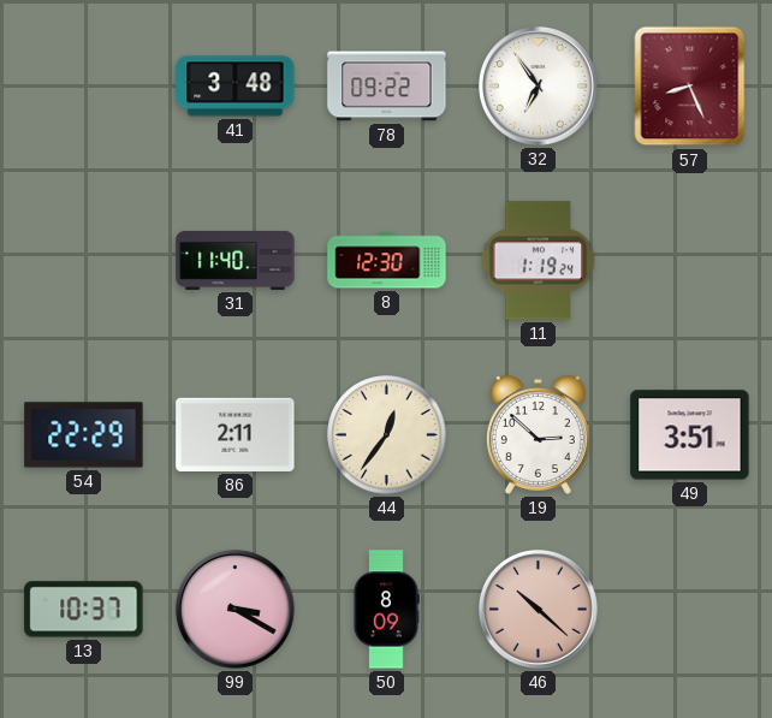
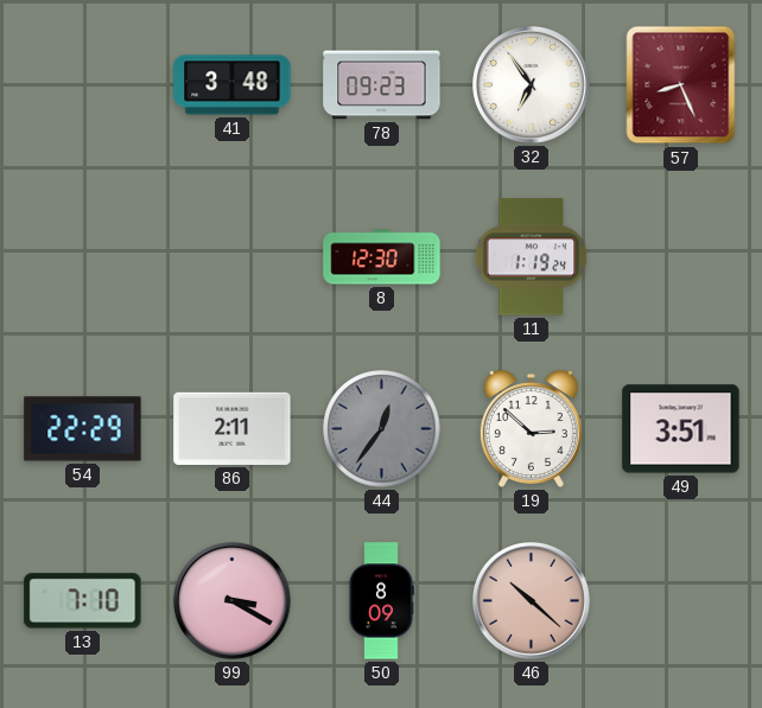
78: 09:22 -> 09:23
31: 11:40 -> none
44 dial: cream -> grey
13: 10:37 -> 7:10
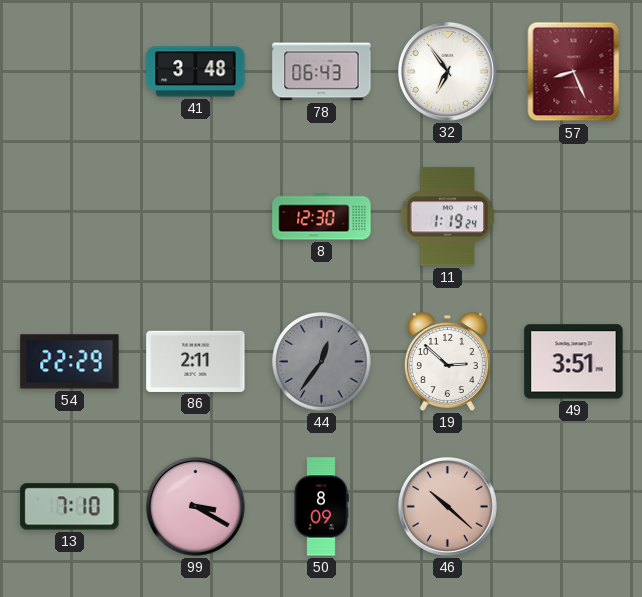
78: 09:23 -> 06:43
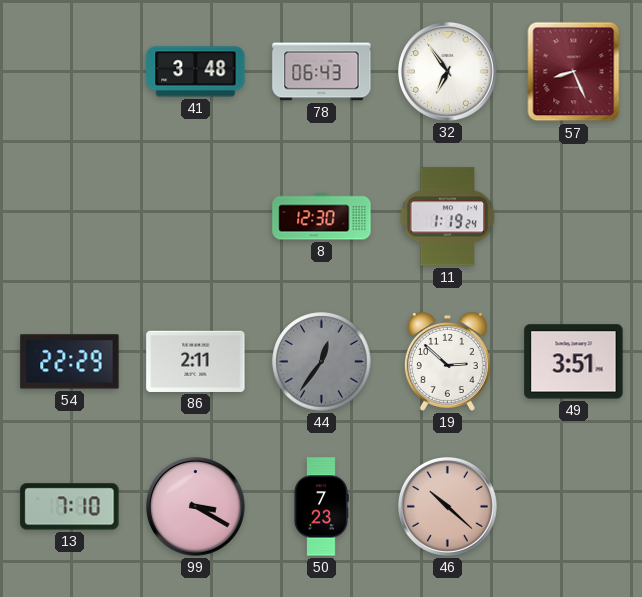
50: 8:09 -> 7:23
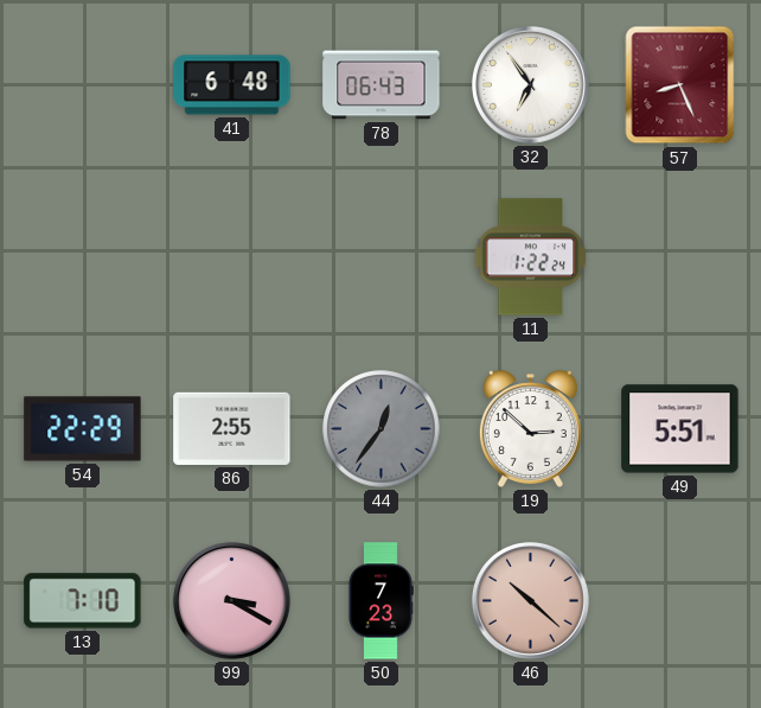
41: 3:48 -> 6:48
8: 12:30 -> none
11: 1:19 -> 1:22
86: 2:11 -> 2:55
49: 3:51 -> 5:51
